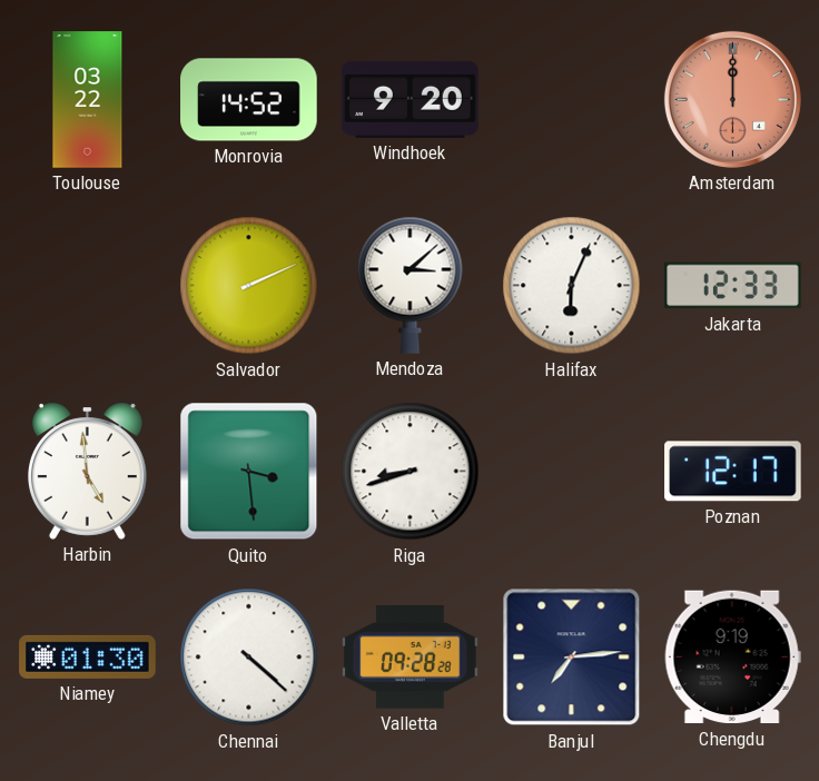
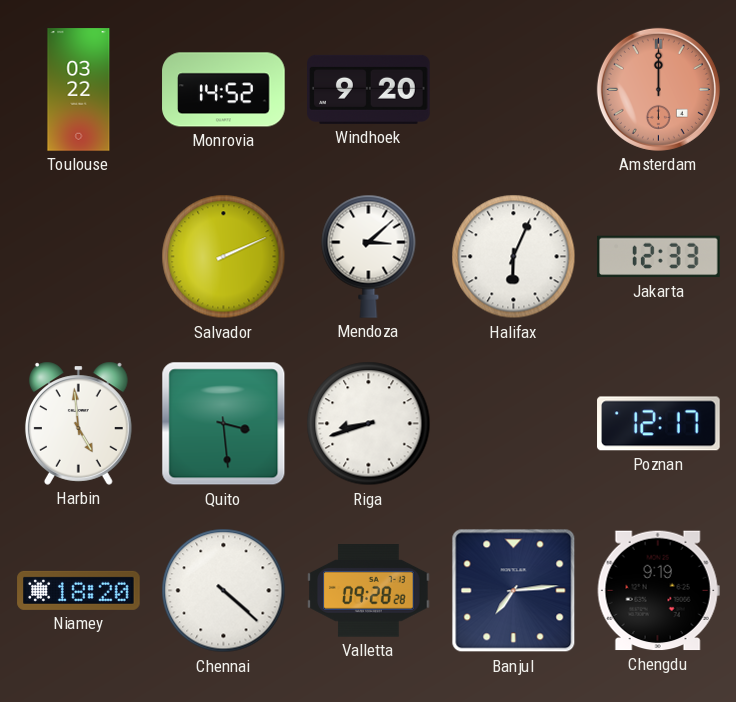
Niamey: 01:30 -> 18:20
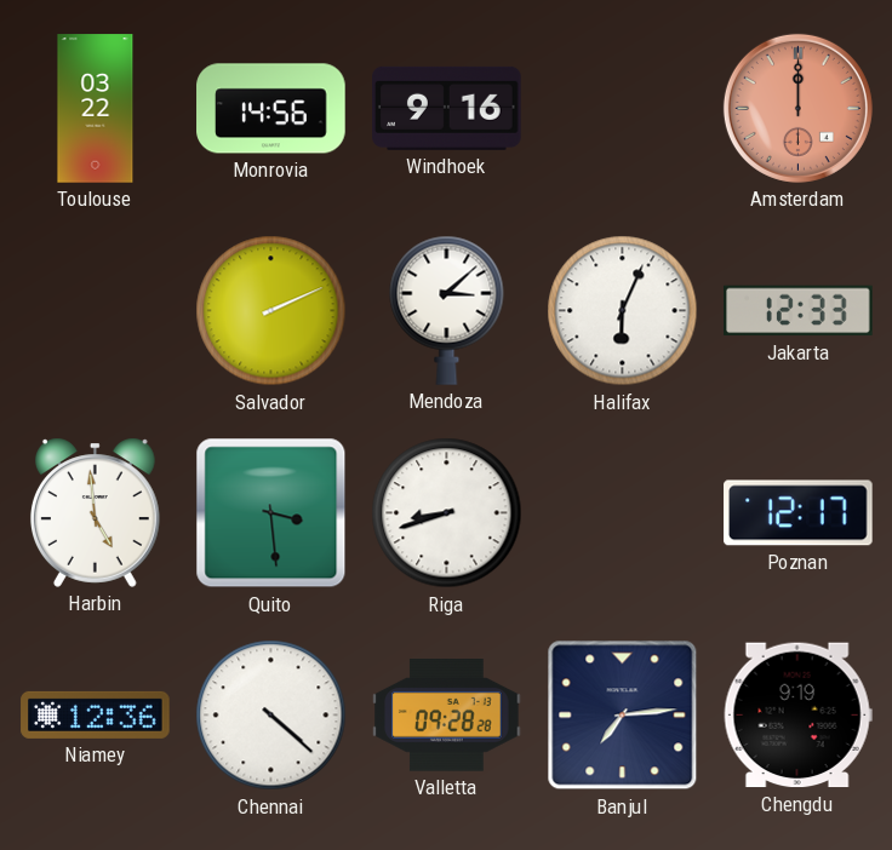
Monrovia: 14:52 -> 14:56
Windhoek: 9:20 -> 9:16
Niamey: 18:20 -> 12:36
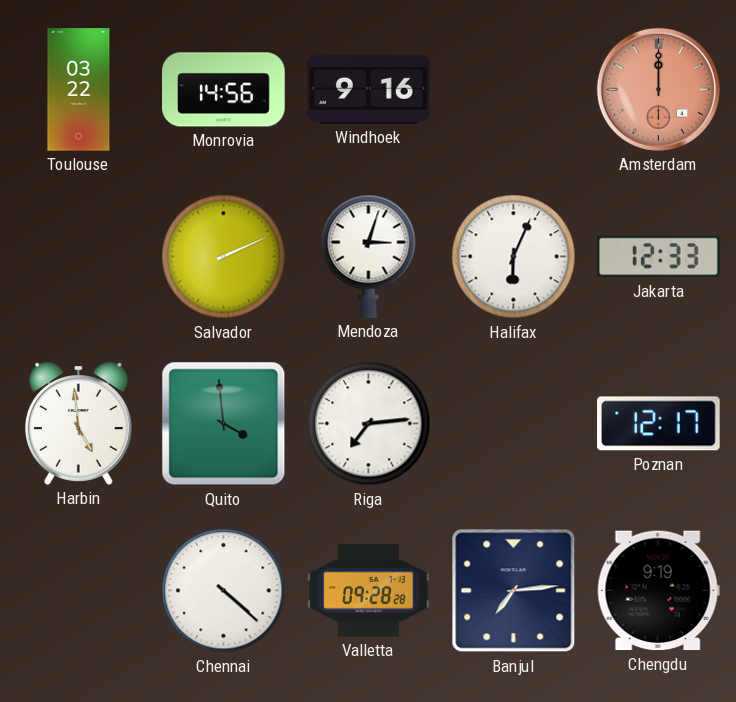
Mendoza: 3:08 -> 3:03
Quito: 3:29 -> 3:59
Riga: 8:42 -> 7:14
Niamey: 12:36 -> none
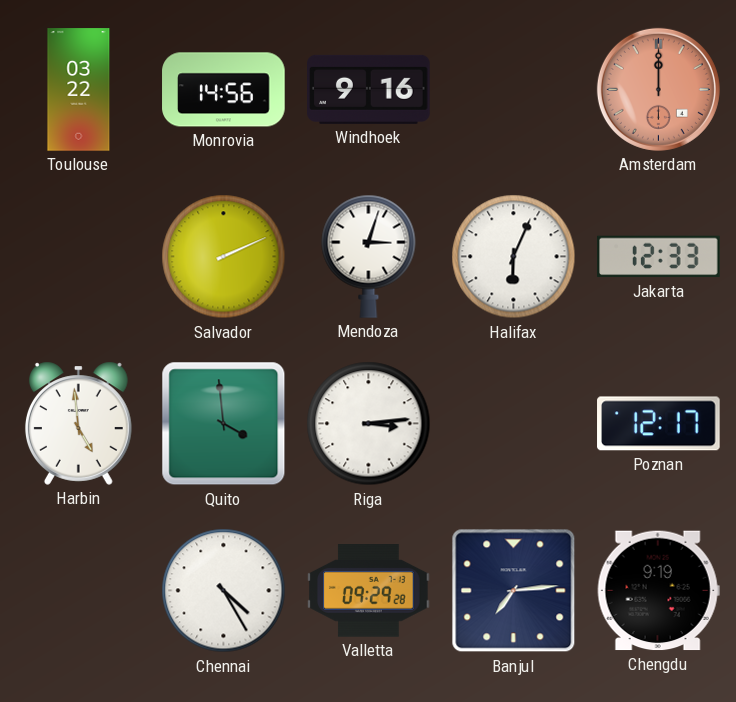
Riga: 7:14 -> 3:14
Chennai: 4:22 -> 4:25
Valletta: 09:28 -> 09:29
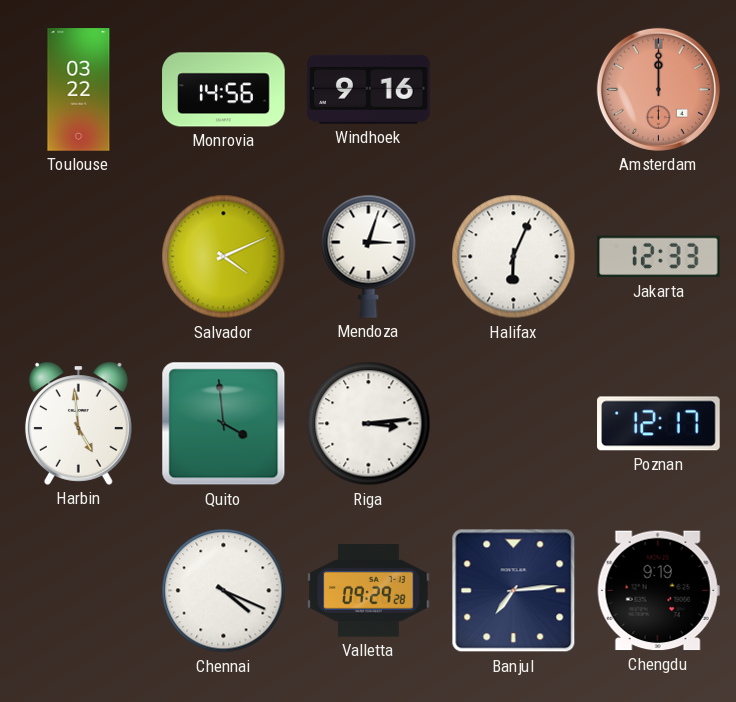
Salvador: 2:11 -> 4:11
Chennai: 4:25 -> 4:19
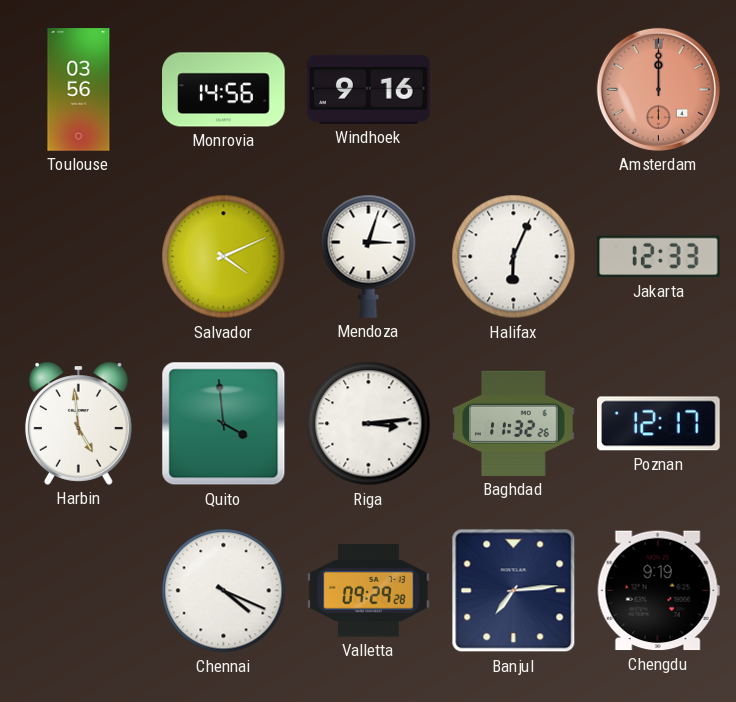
Toulouse: 03:22 -> 03:56
Baghdad: none -> 11:32
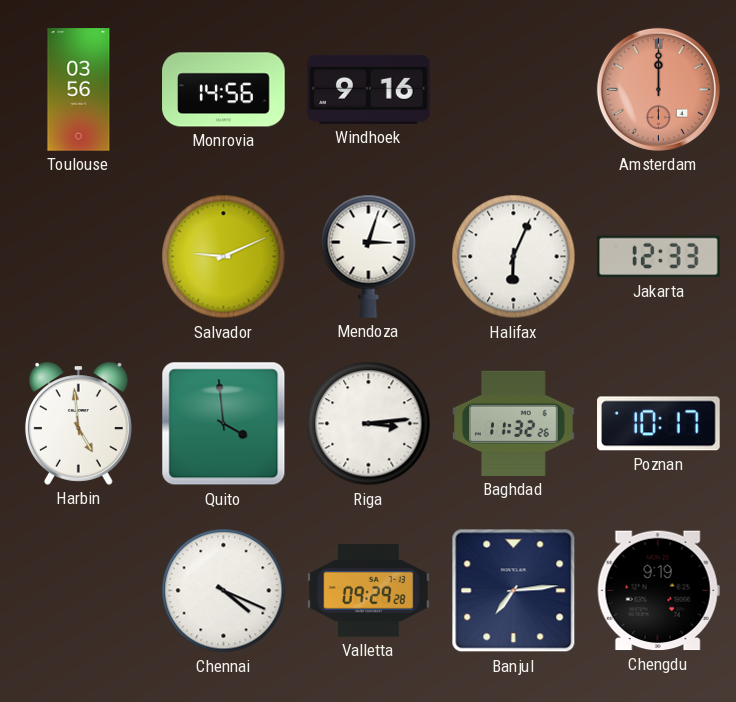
Salvador: 4:11 -> 9:11
Poznan: 12:17 -> 10:17
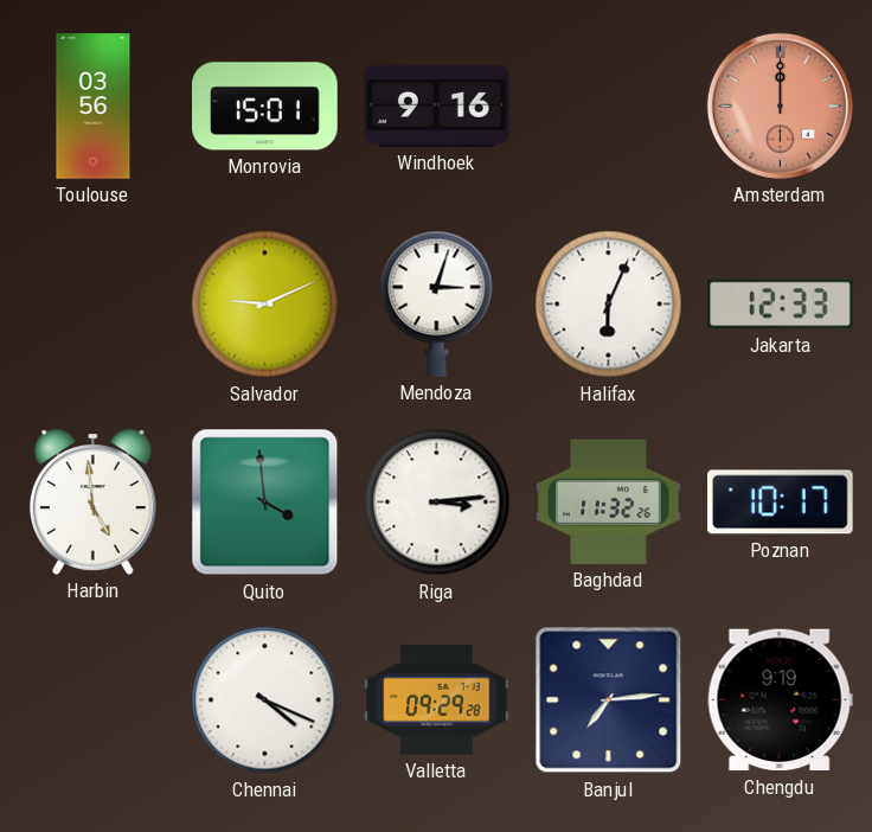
Monrovia: 14:56 -> 15:01
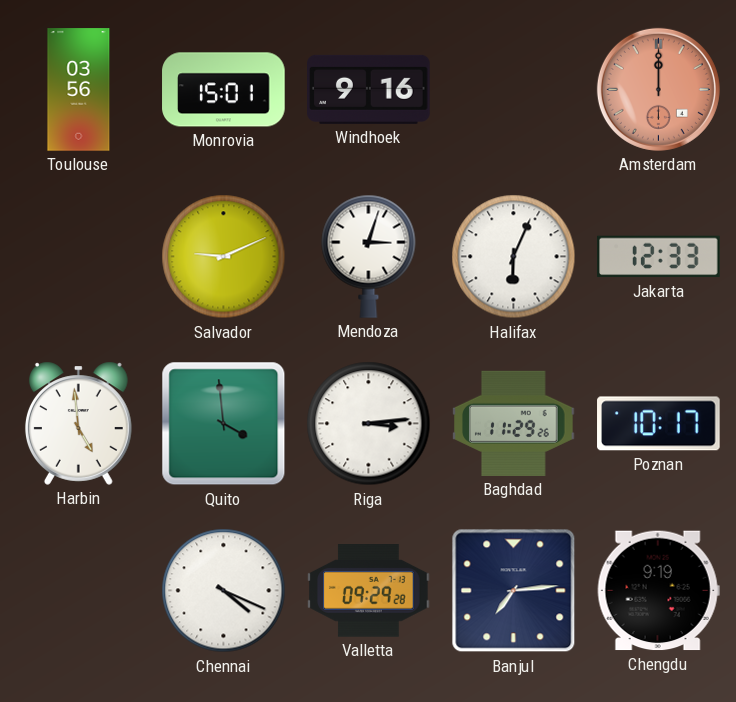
Baghdad: 11:32 -> 11:29
